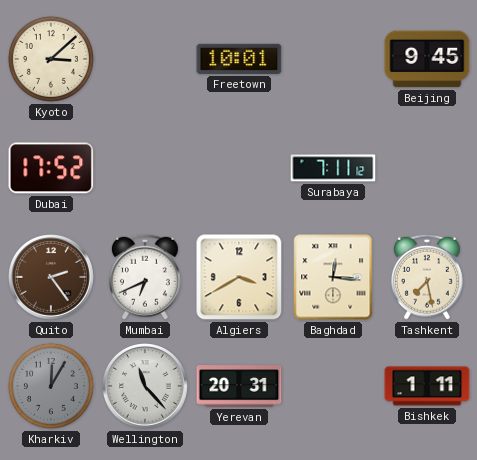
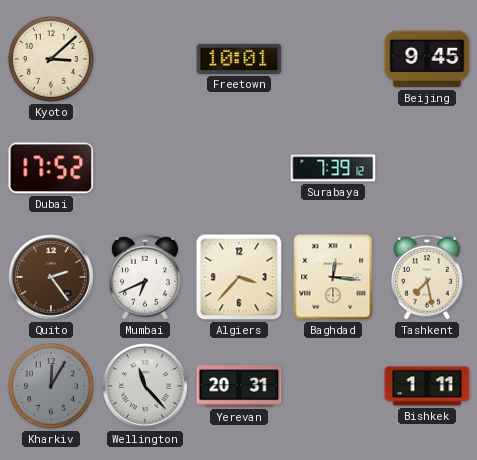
Surabaya: 7:11 -> 7:39
Algiers: 3:40 -> 3:37
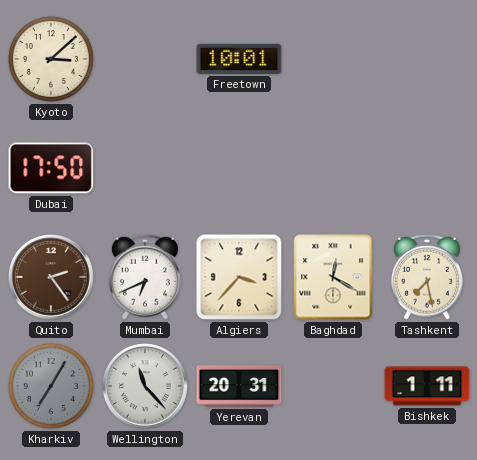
Beijing: 9:45 -> none
Dubai: 17:52 -> 17:50
Surabaya: 7:39 -> none
Baghdad: 12:16 -> 12:20
Kharkiv: 12:05 -> 7:05
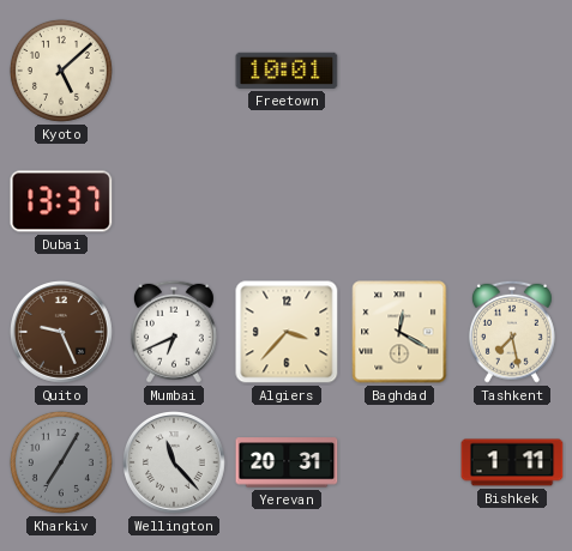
Kyoto: 3:08 -> 5:08
Dubai: 17:50 -> 13:37
Quito: 2:24 -> 9:26
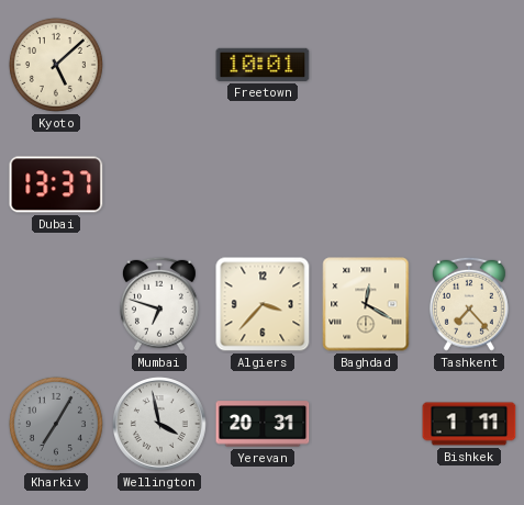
Quito: 9:26 -> none
Mumbai: 6:41 -> 6:48
Tashkent: 7:28 -> 7:23
Wellington: 11:23 -> 3:58
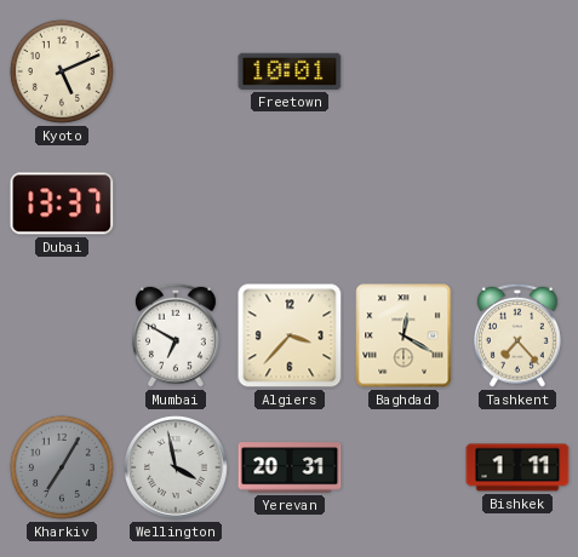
Kyoto: 5:08 -> 5:11
Mumbai: 6:48 -> 6:50
